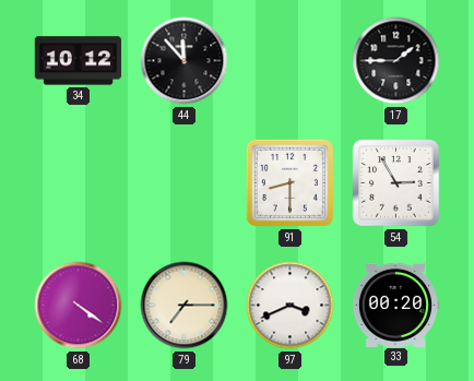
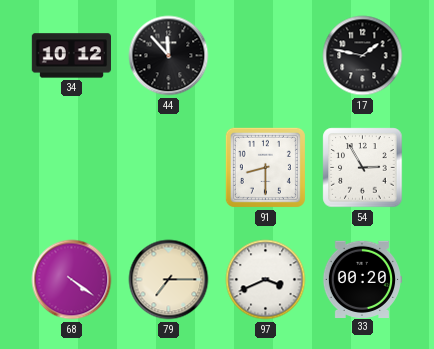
17: 1:45 -> 1:47
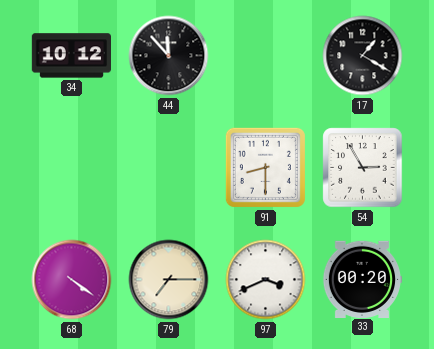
17: 1:47 -> 1:20
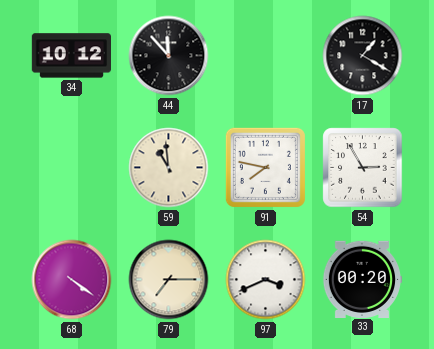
59: none -> 10:59
91: 8:30 -> 7:47
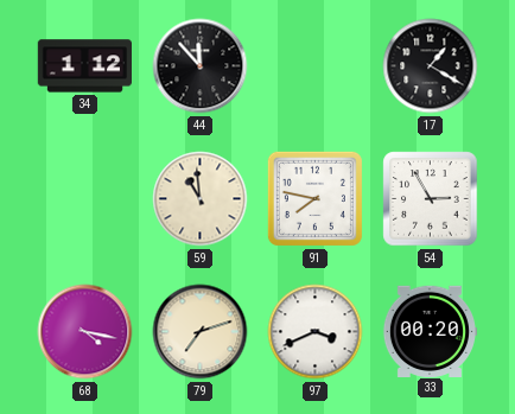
34: 10:12 -> 1:12
68: 4:21 -> 4:17
79: 7:15 -> 7:12
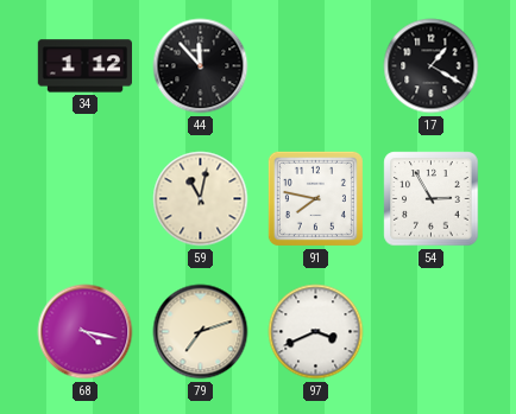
59: 10:59 -> 11:02
33: 00:20 -> none
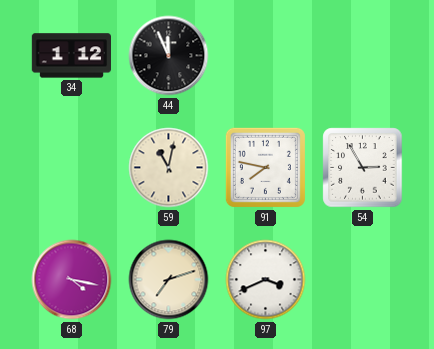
44: 11:53 -> 11:56
17: 1:20 -> none
